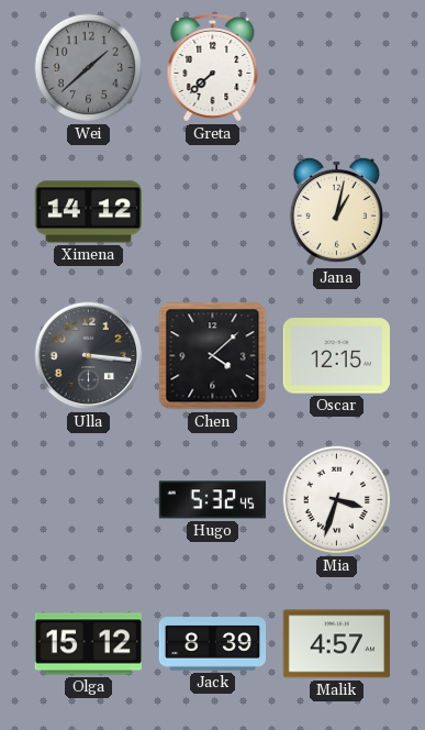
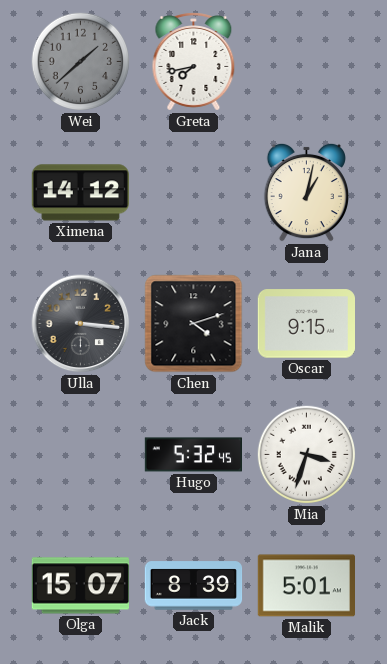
Greta: 7:38 -> 7:43
Chen: 4:08 -> 4:12
Oscar: 12:15 -> 9:15
Olga: 15:12 -> 15:07
Malik: 4:57 -> 5:01
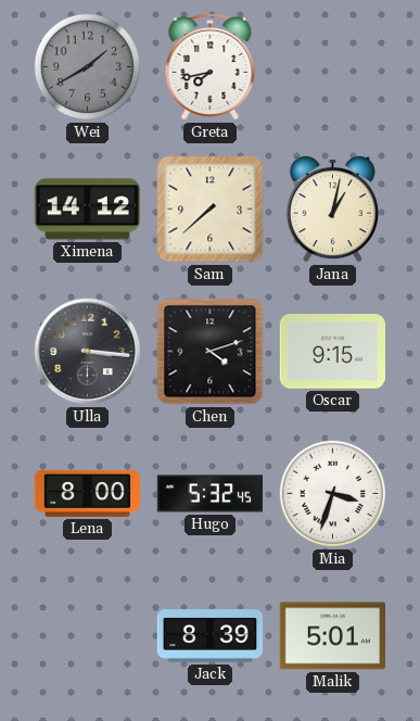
Wei: 1:38 -> 1:40
Sam: none -> 7:38
Lena: none -> 8:00
Olga: 15:07 -> none
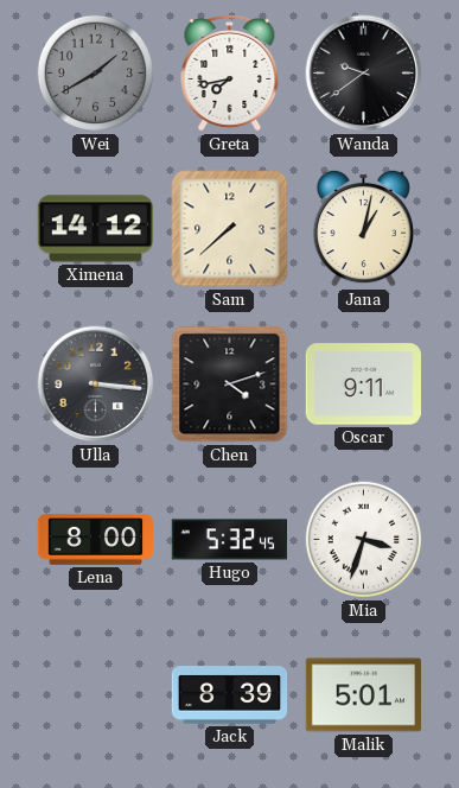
Wanda: none -> 9:39
Oscar: 9:15 -> 9:11
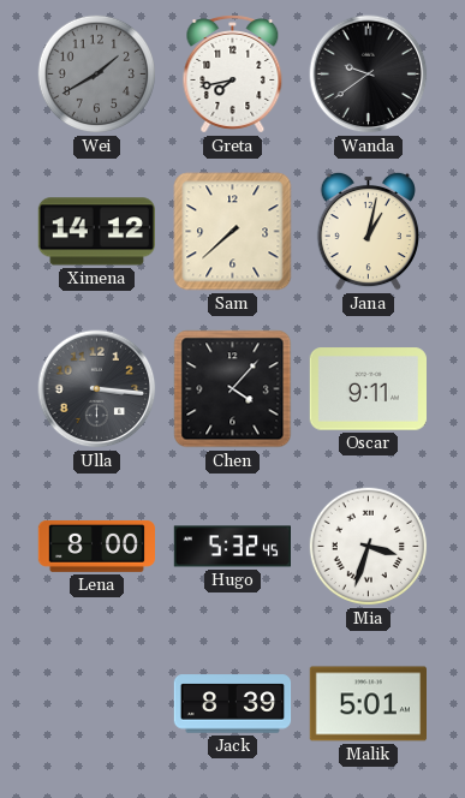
Chen: 4:12 -> 4:07
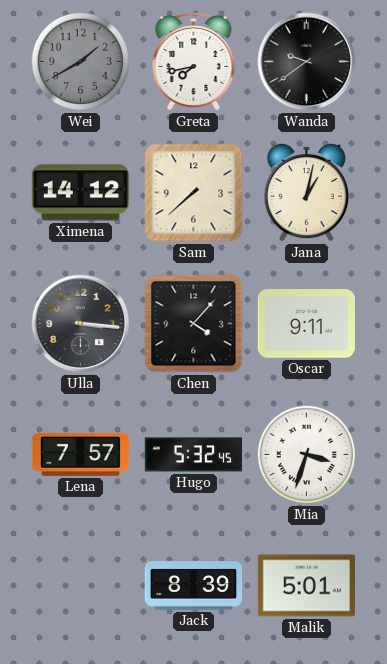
Lena: 8:00 -> 7:57
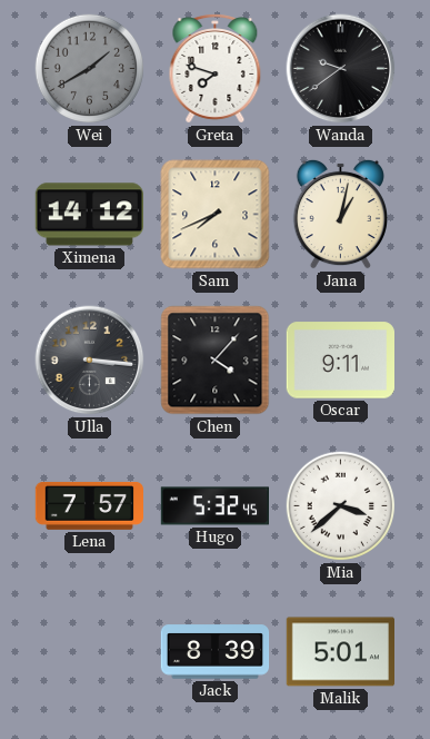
Greta: 7:43 -> 7:48
Sam: 7:38 -> 7:41
Mia: 3:33 -> 3:38
